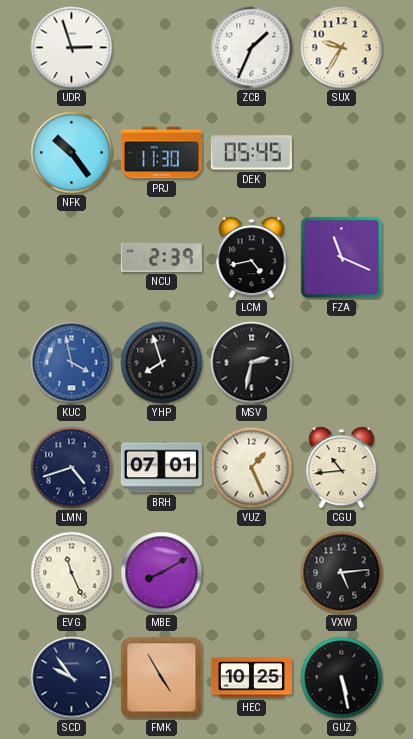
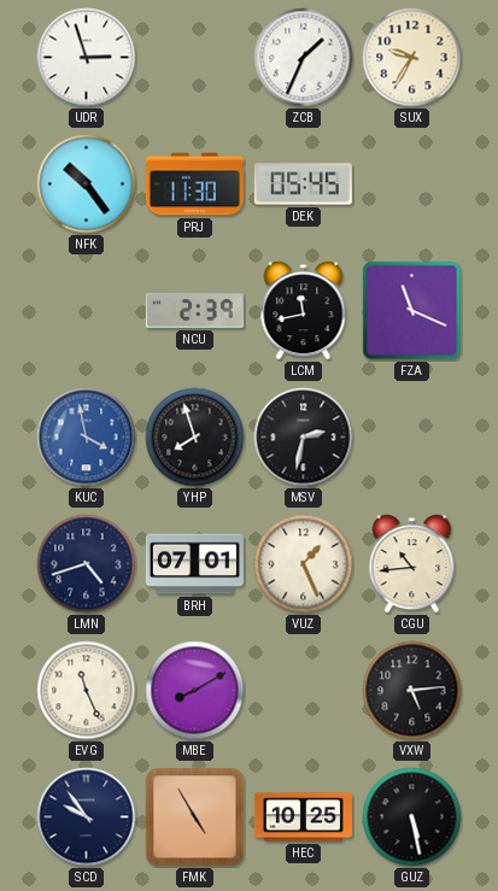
LCM: 4:43 -> 11:43
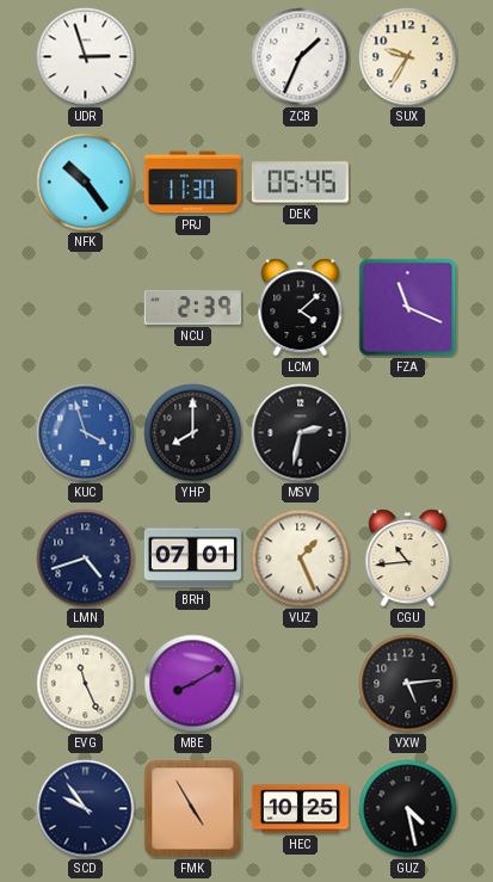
LCM: 11:43 -> 4:08
KUC: 3:58 -> 3:57
YHP: 7:57 -> 8:00
GUZ: 5:28 -> 4:28
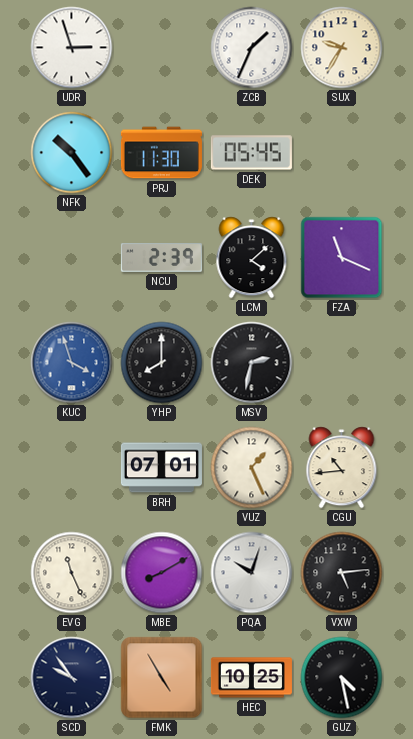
LMN: 4:42 -> none
PQA: none -> 10:03
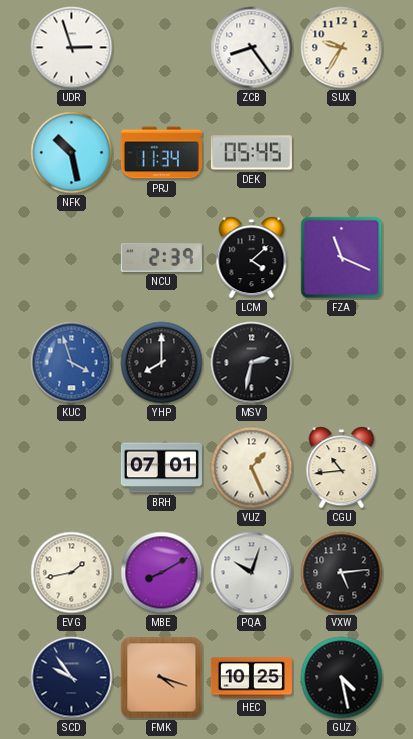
ZCB: 1:34 -> 8:24
NFK: 10:24 -> 10:28
PRJ: 11:30 -> 11:34
EVG: 11:26 -> 1:43
FMK: 4:55 -> 4:18
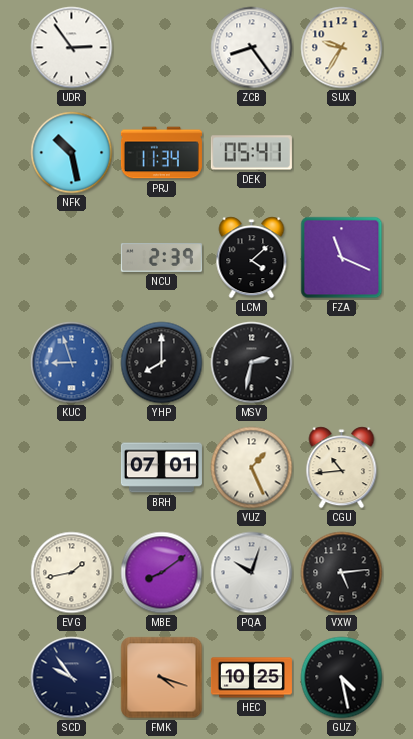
UDR: 2:57 -> 2:54
DEK: 05:45 -> 05:41
KUC: 3:57 -> 8:57
MBE: 8:10 -> 8:09
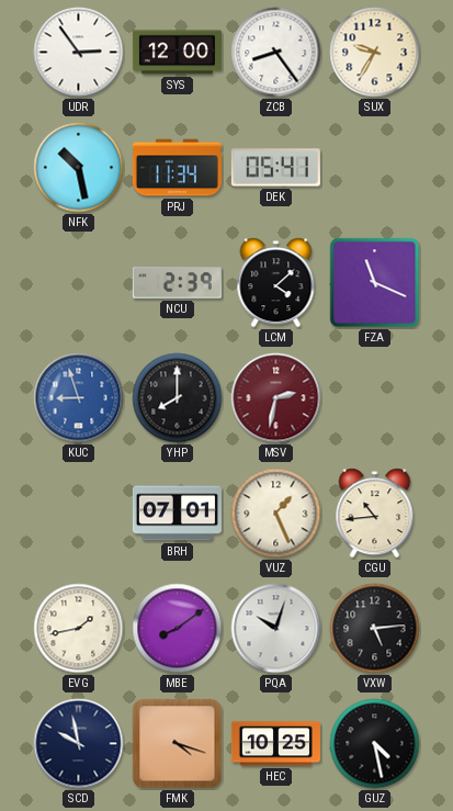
SYS: none -> 12:00
MSV dial: black -> burgundy
SCD: 9:54 -> 9:58
